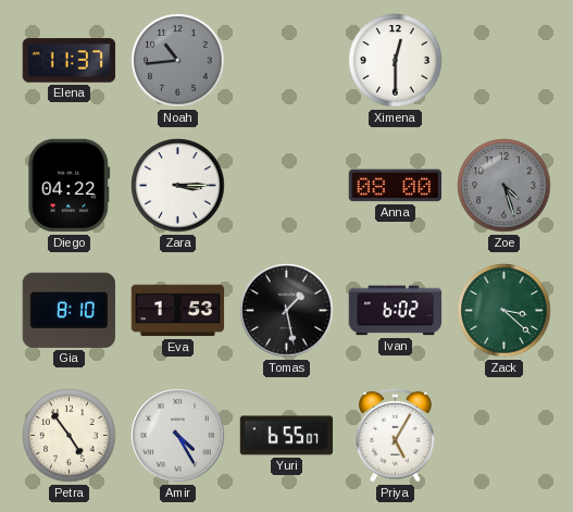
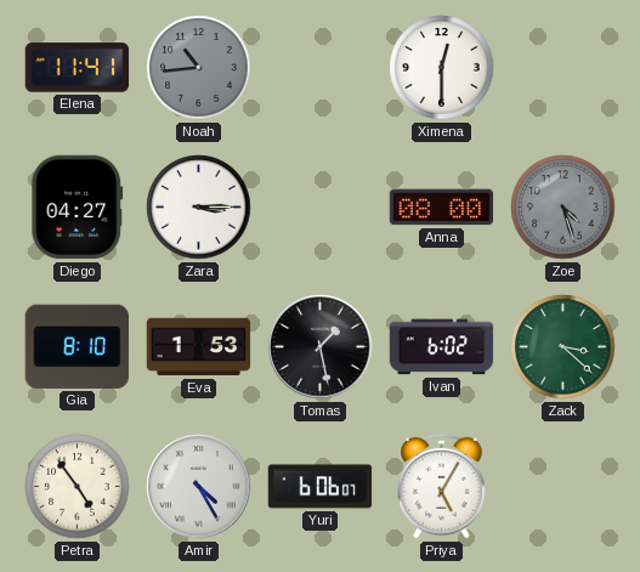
Elena: 11:37 -> 11:41
Diego: 04:22 -> 04:27
Yuri: 6:55 -> 6:06
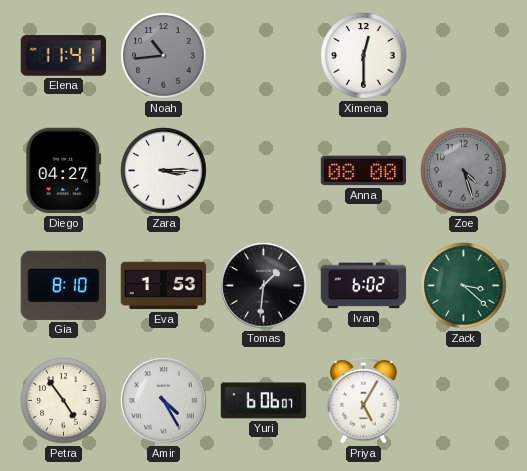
Tomas: 1:28 -> 1:31
